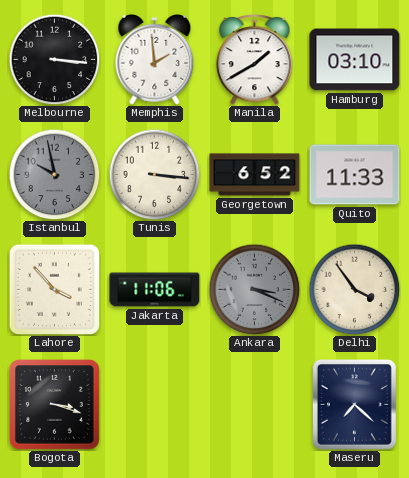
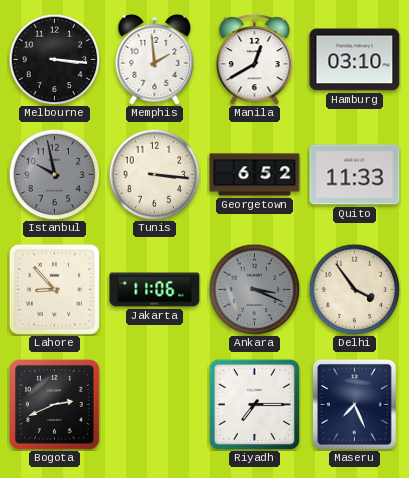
Manila: 1:40 -> 12:40
Lahore: 3:53 -> 8:53
Bogota: 3:18 -> 2:41
Riyadh: none -> 7:15
Maseru: 7:22 -> 7:26
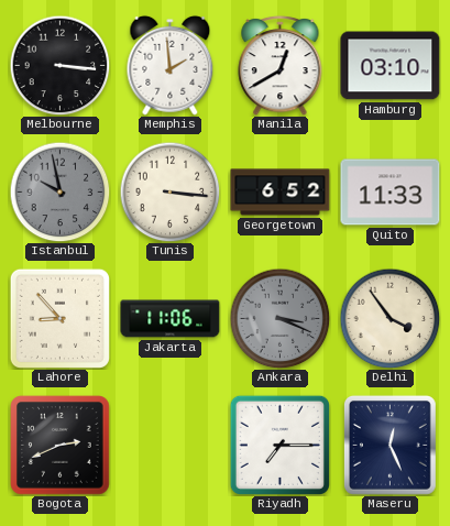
Maseru: 7:26 -> 12:26
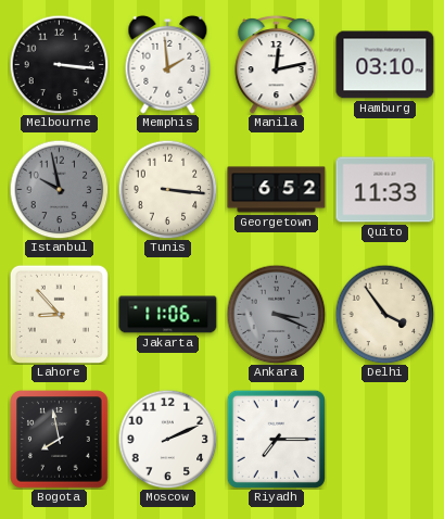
Manila: 12:40 -> 12:13
Bogota: 2:41 -> 7:58
Moscow: none -> 2:11
Maseru: 12:26 -> none
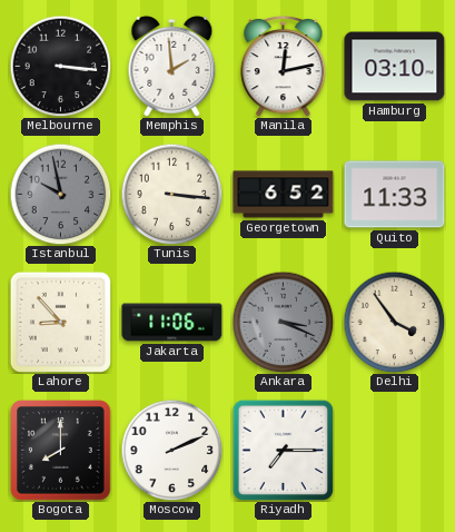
Bogota: 7:58 -> 8:00
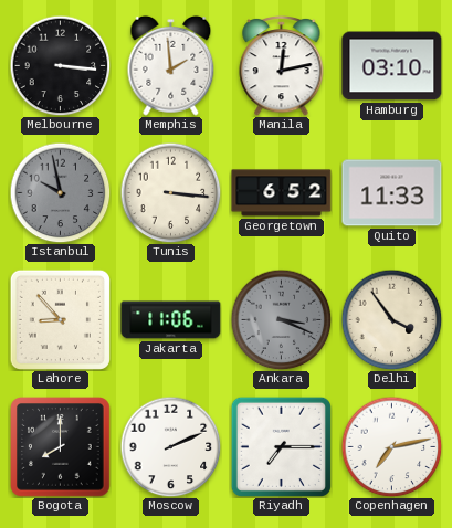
Copenhagen: none -> 7:13
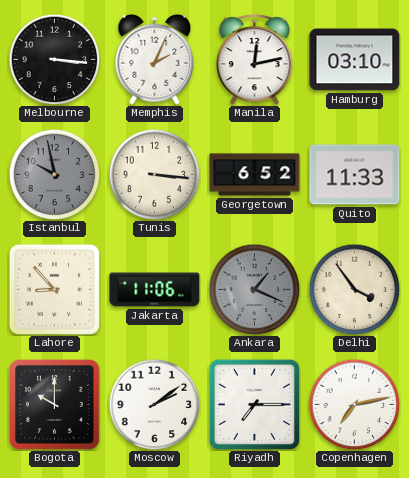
Memphis: 1:59 -> 2:04
Ankara: 3:19 -> 1:19
Bogota: 8:00 -> 10:00
Moscow: 2:11 -> 2:09
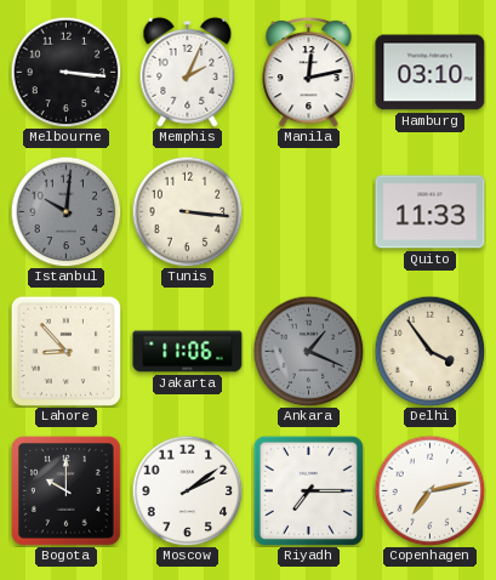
Istanbul: 9:58 -> 10:01
Georgetown: 6:52 -> none
